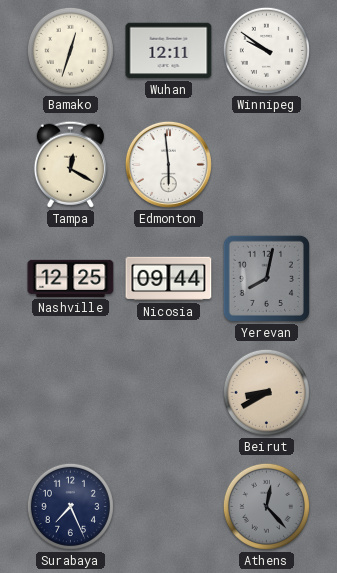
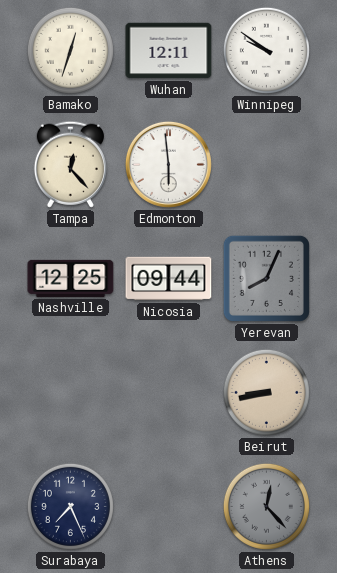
Tampa: 12:20 -> 12:23
Yerevan: 8:02 -> 8:04
Beirut: 8:40 -> 8:43
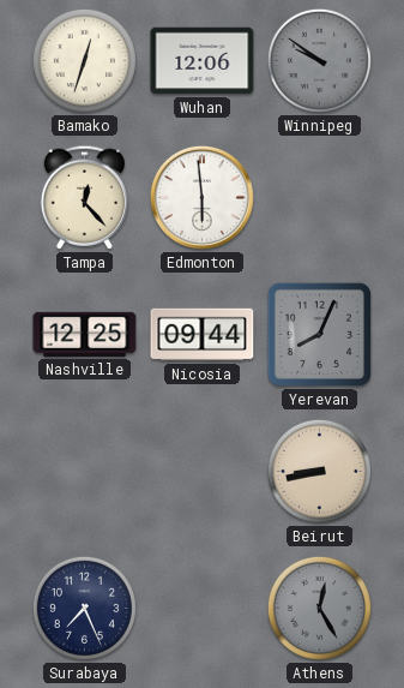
Wuhan: 12:11 -> 12:06
Winnipeg dial: white -> grey
Athens: 12:23 -> 12:25
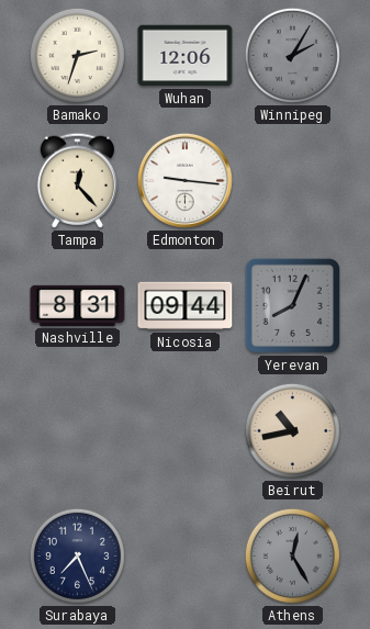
Bamako: 12:33 -> 2:33
Winnipeg: 9:51 -> 2:05
Edmonton: 5:59 -> 9:16
Nashville: 12:25 -> 8:31
Beirut: 8:43 -> 10:43
